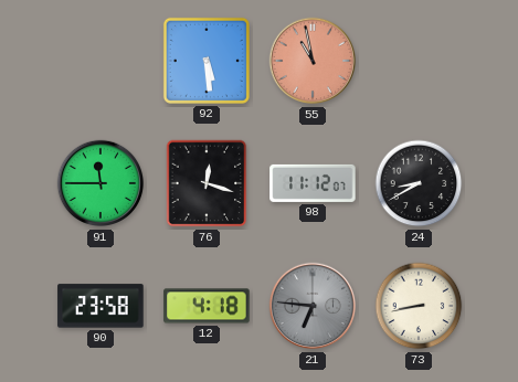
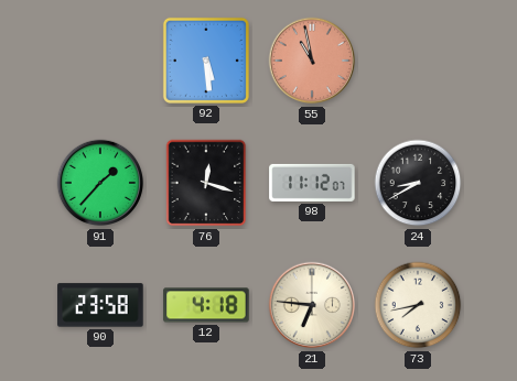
91: 11:45 -> 1:37
21 dial: grey -> cream
73: 8:43 -> 7:43
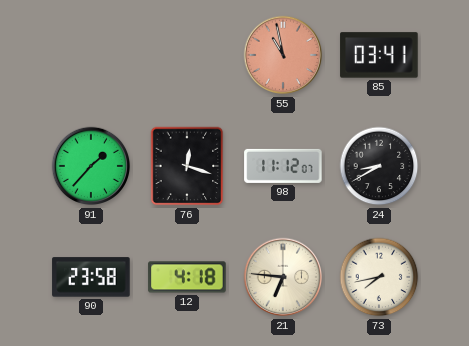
92: 5:29 -> none
85: none -> 03:41
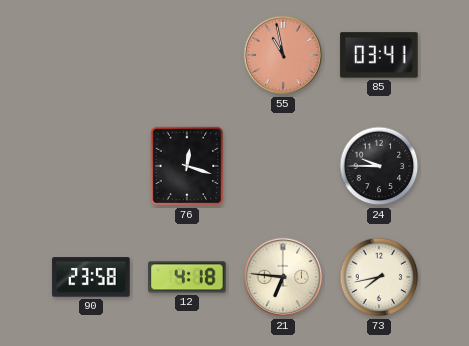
91: 1:37 -> none
98: 11:12 -> none
24: 8:40 -> 9:45
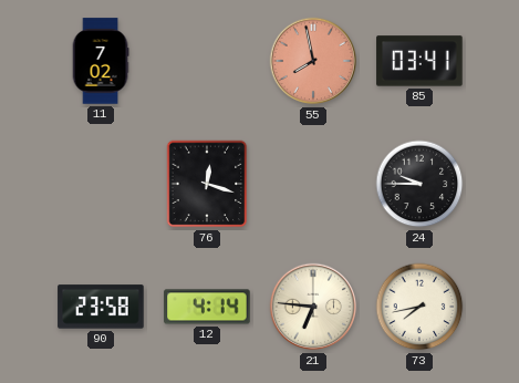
11: none -> 7:02
55: 10:58 -> 7:58
12: 4:18 -> 4:14
